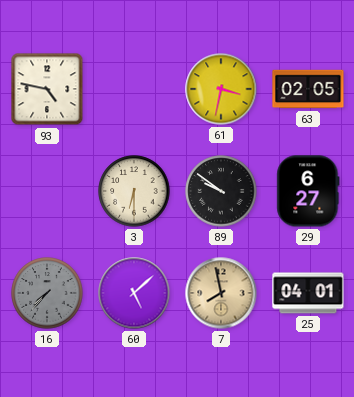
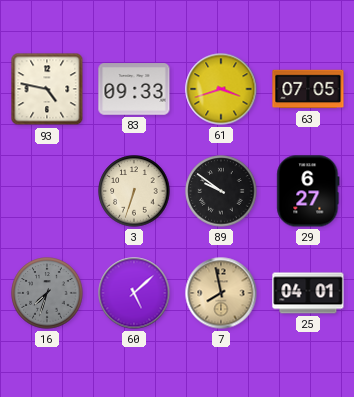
83: none -> 09:33
61: 3:32 -> 3:42
63: 02:05 -> 07:05
3: 6:30 -> 6:33
16: 7:37 -> 7:33
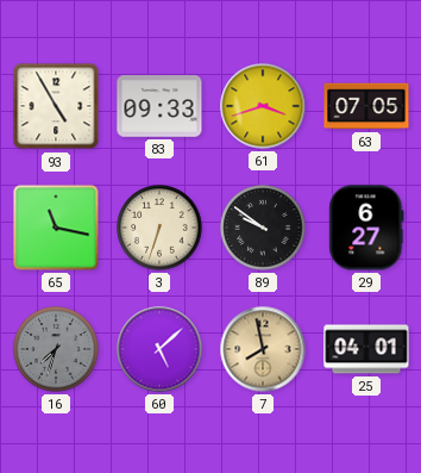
93: 4:47 -> 4:55
65: none -> 11:17
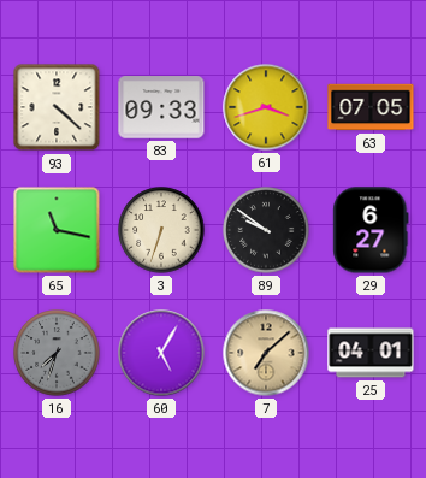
93: 4:55 -> 4:22
60: 5:08 -> 5:05
7: 7:58 -> 7:08
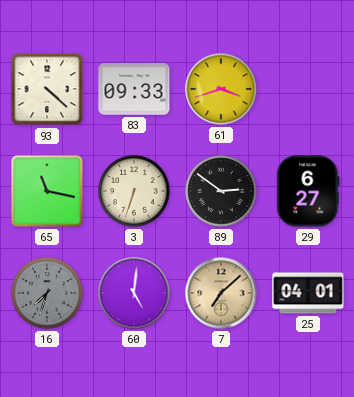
63: 07:05 -> none
89: 9:51 -> 2:51
60: 5:05 -> 5:01
